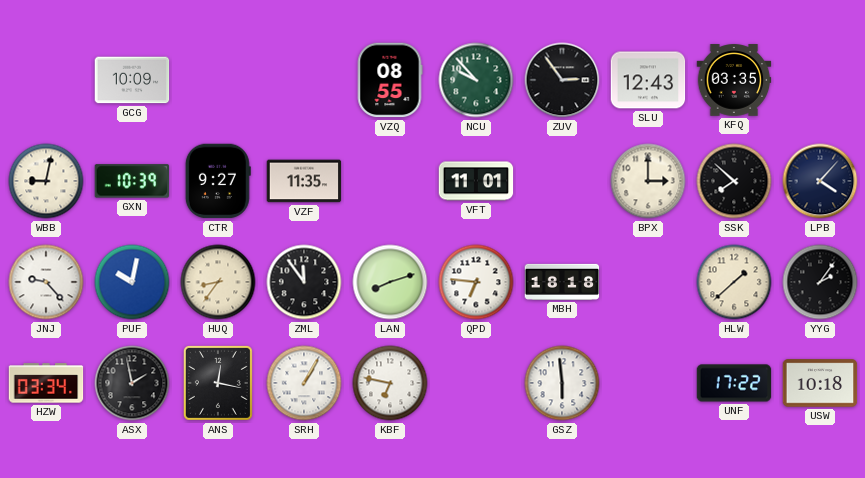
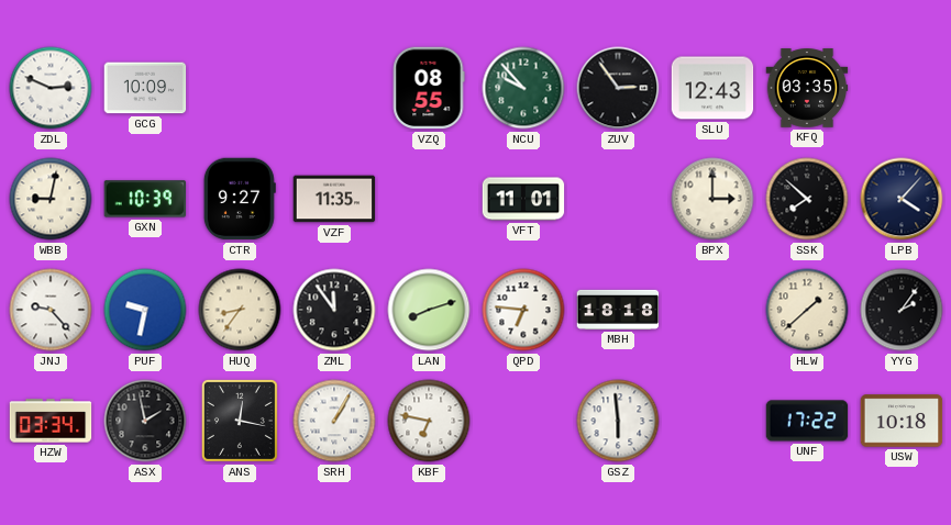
ZDL: none -> 2:49
PUF: 10:02 -> 9:32
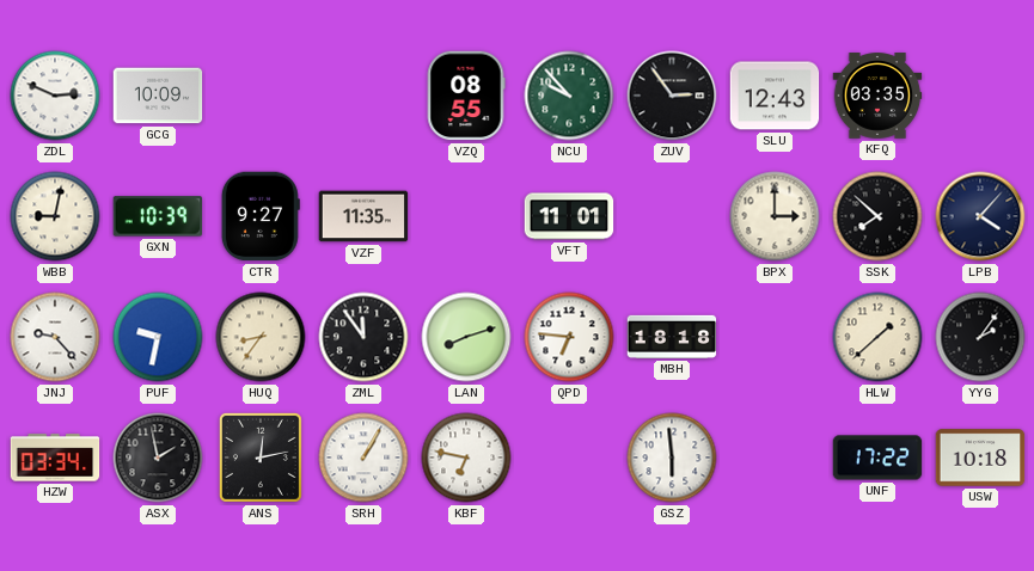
ANS: 12:17 -> 12:13
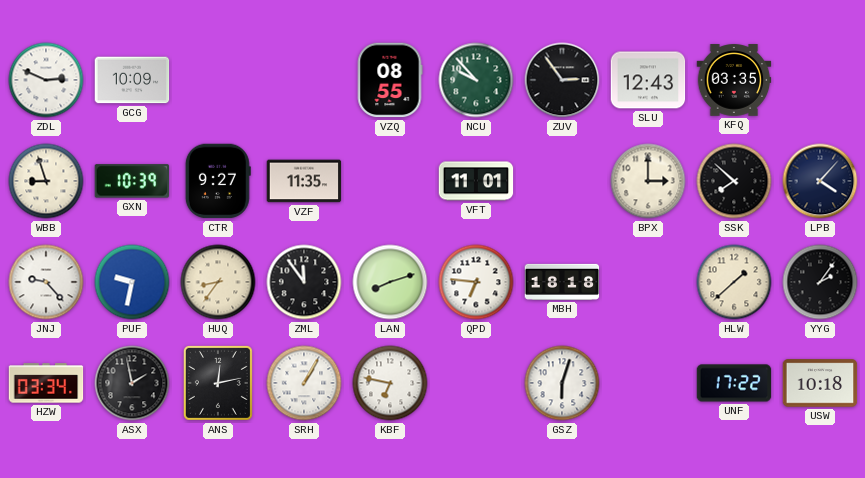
WBB: 9:02 -> 8:57
GSZ: 5:59 -> 6:03
